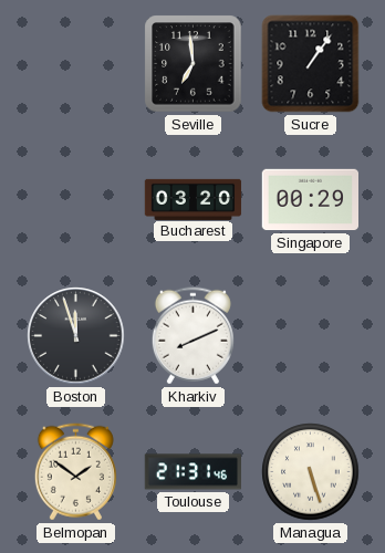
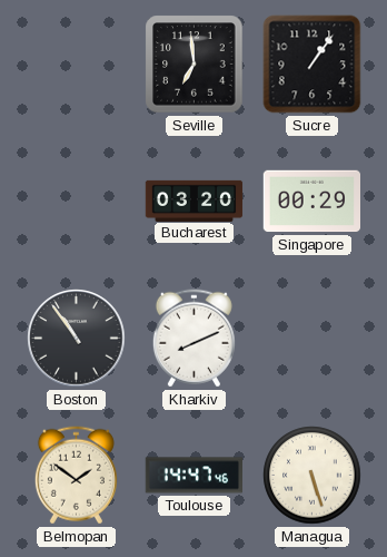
Boston: 11:57 -> 10:54
Toulouse: 21:31 -> 14:47
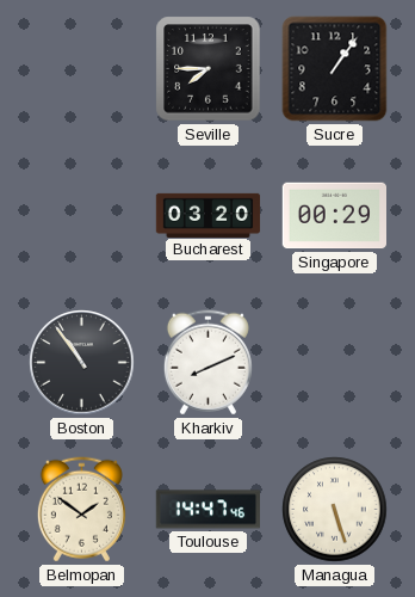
Seville: 6:59 -> 7:45
